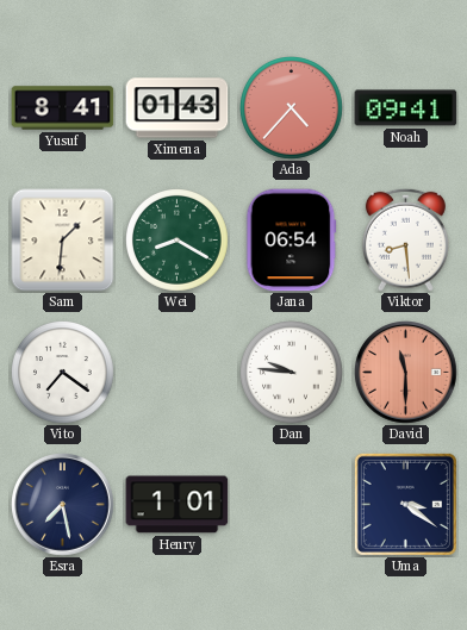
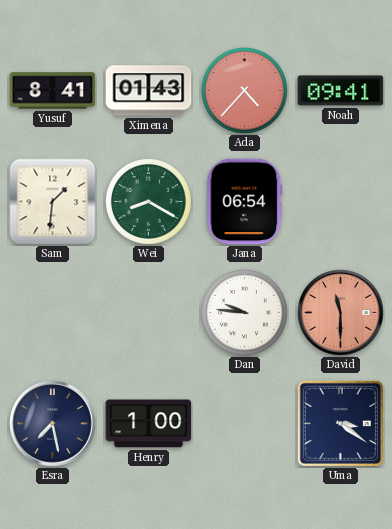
Viktor: 8:29 -> none
Vito: 7:21 -> none
Henry: 1:01 -> 1:00
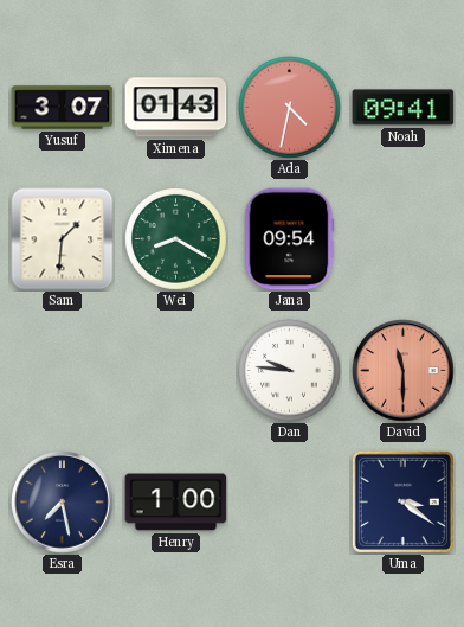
Yusuf: 8:41 -> 3:07
Ada: 4:37 -> 4:32
Jana: 06:54 -> 09:54
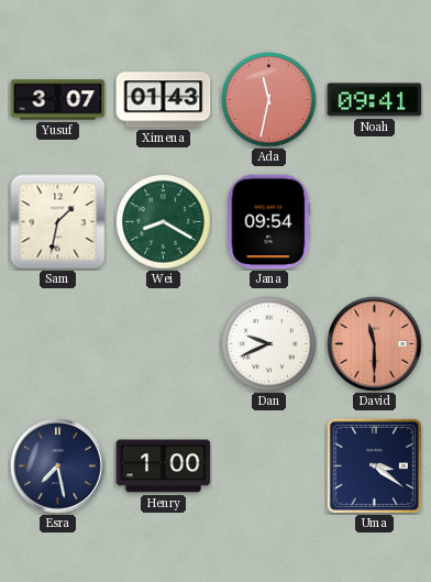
Ada: 4:32 -> 11:32
Sam: 1:31 -> 1:32
Dan: 9:46 -> 9:41
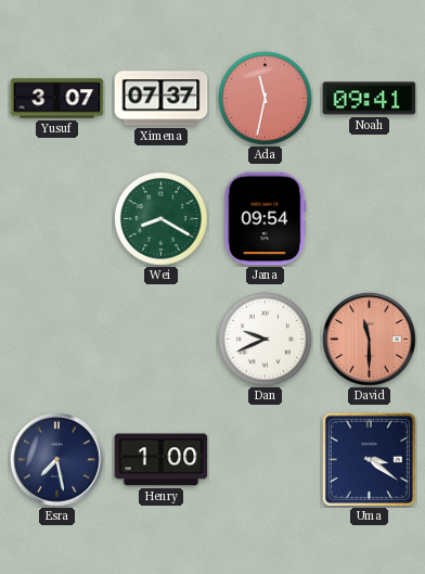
Ximena: 01:43 -> 07:37
Sam: 1:32 -> none
